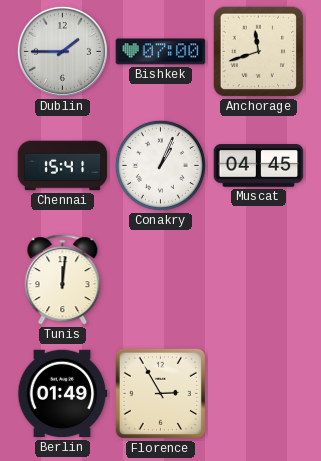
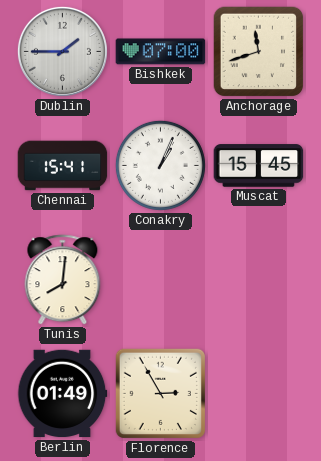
Muscat: 04:45 -> 15:45
Tunis: 12:01 -> 8:01
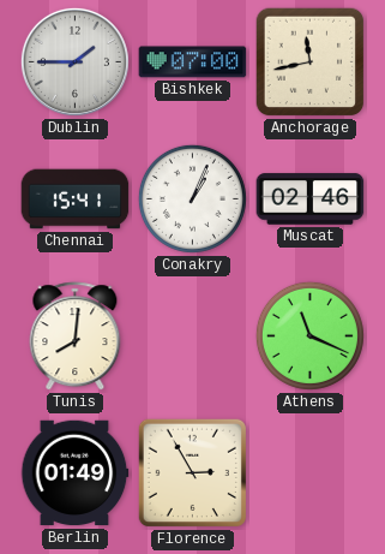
Anchorage: 11:42 -> 11:43
Muscat: 15:45 -> 02:46
Athens: none -> 11:19
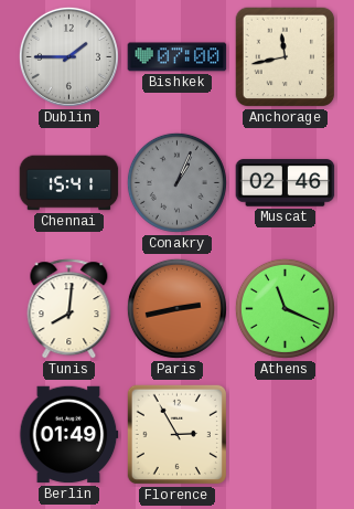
Conakry dial: white -> grey
Paris: none -> 2:43
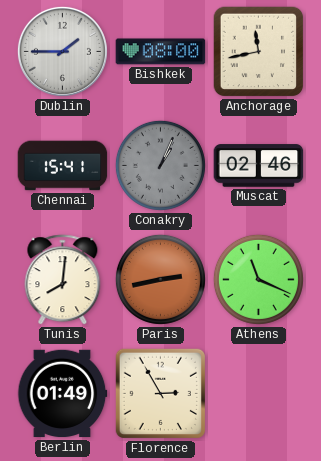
Bishkek: 07:00 -> 08:00
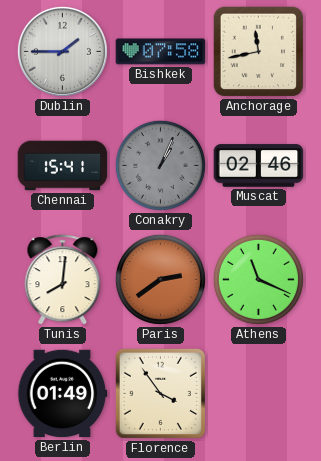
Bishkek: 08:00 -> 07:58
Paris: 2:43 -> 2:39
Florence: 2:55 -> 3:54
